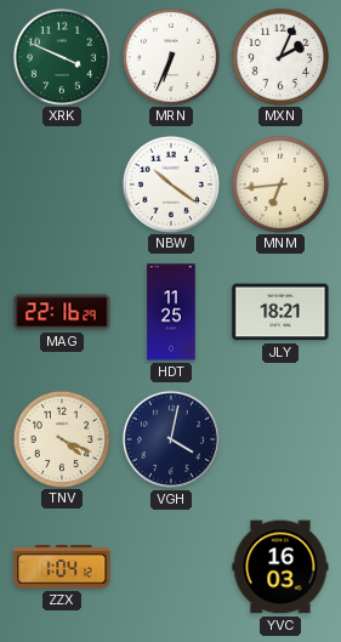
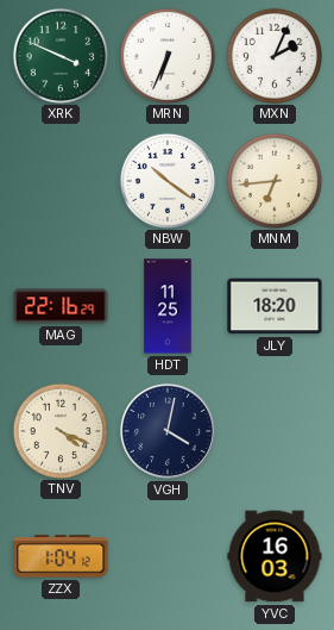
JLY: 18:21 -> 18:20
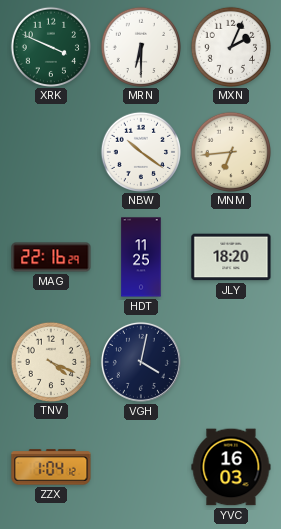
MRN: 6:34 -> 6:30
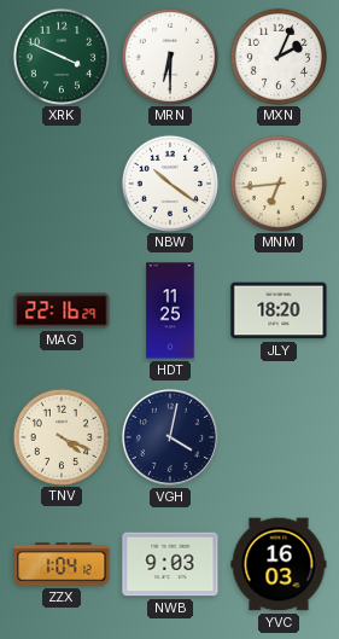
NWB: none -> 9:03
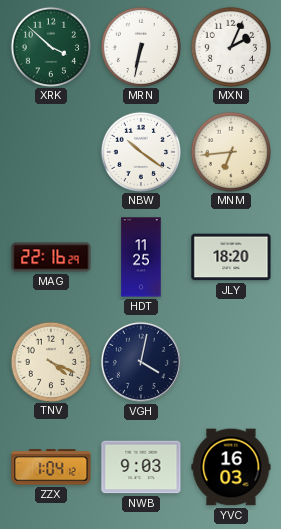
XRK: 3:49 -> 3:52
MRN: 6:30 -> 6:32
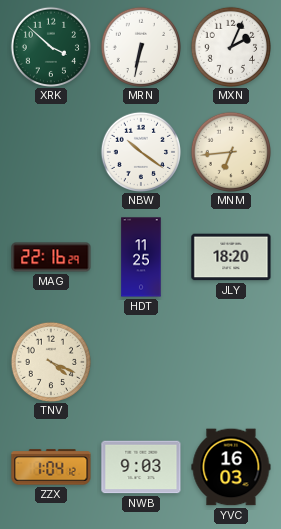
VGH: 4:02 -> none
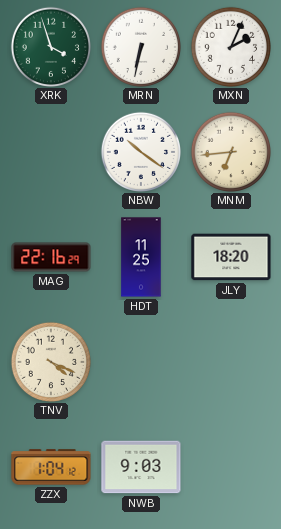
XRK: 3:52 -> 3:57
YVC: 16:03 -> none
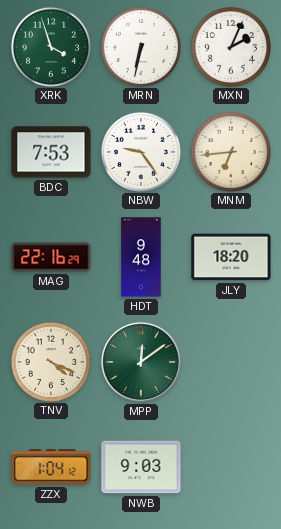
BDC: none -> 7:53
NBW: 10:21 -> 9:24
HDT: 11:25 -> 9:48
MPP: none -> 12:09
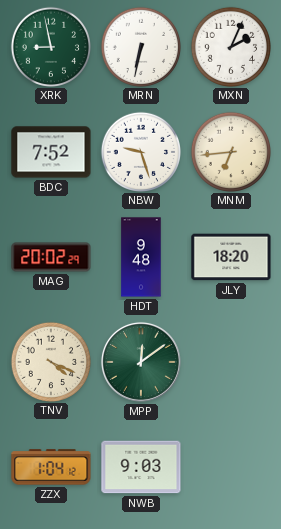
XRK: 3:57 -> 8:58
BDC: 7:53 -> 7:52
NBW: 9:24 -> 9:27
MAG: 22:16 -> 20:02
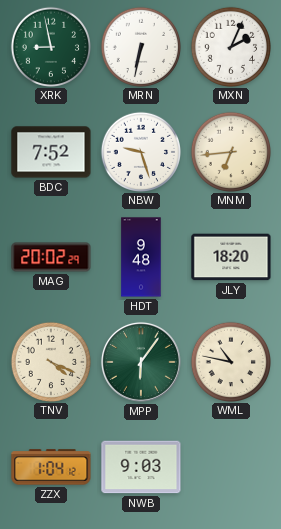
MPP: 12:09 -> 6:06
WML: none -> 10:47
